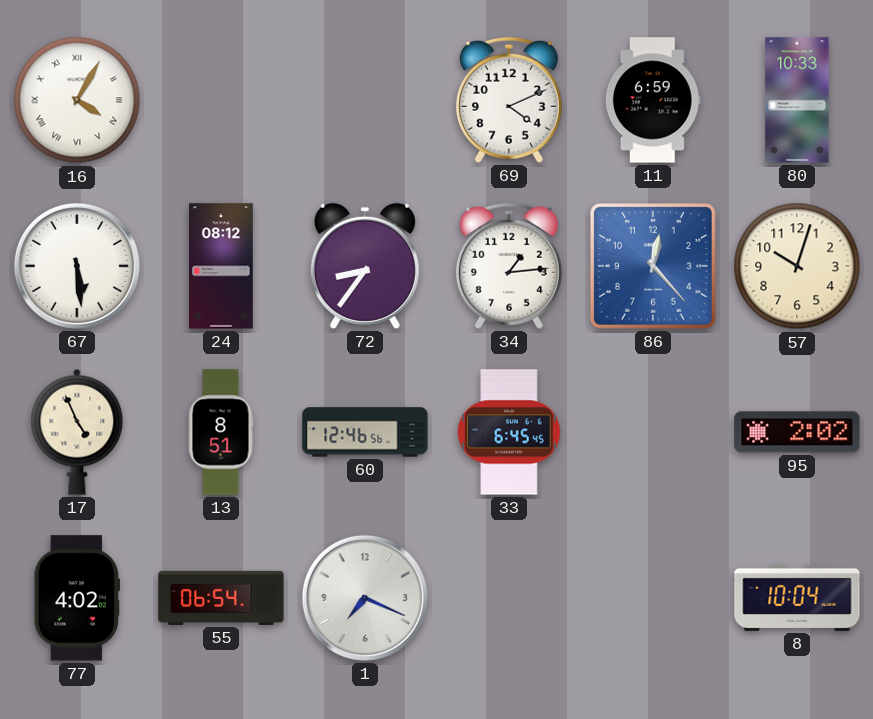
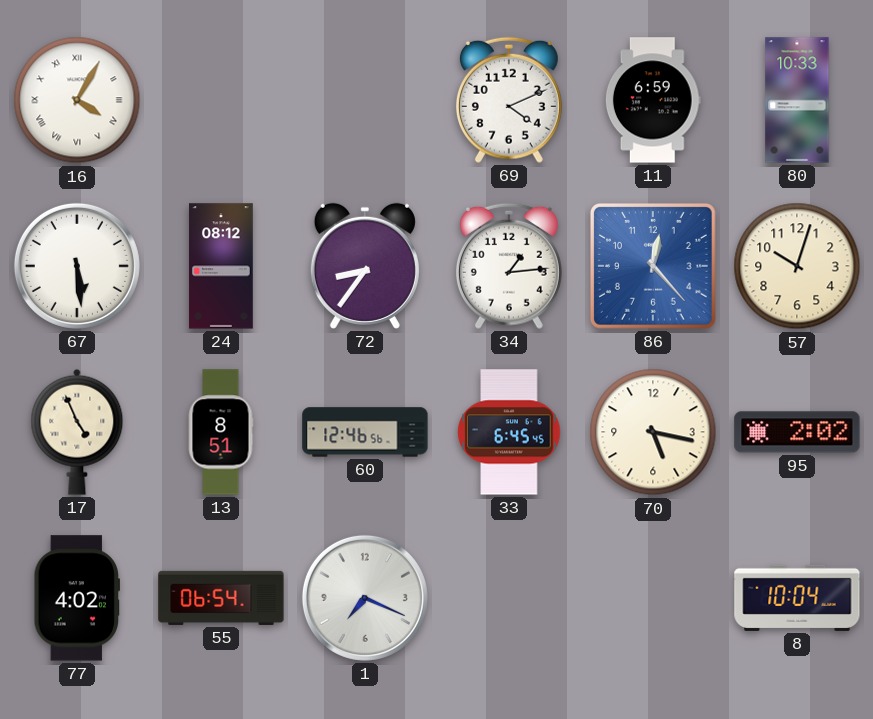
70: none -> 5:17
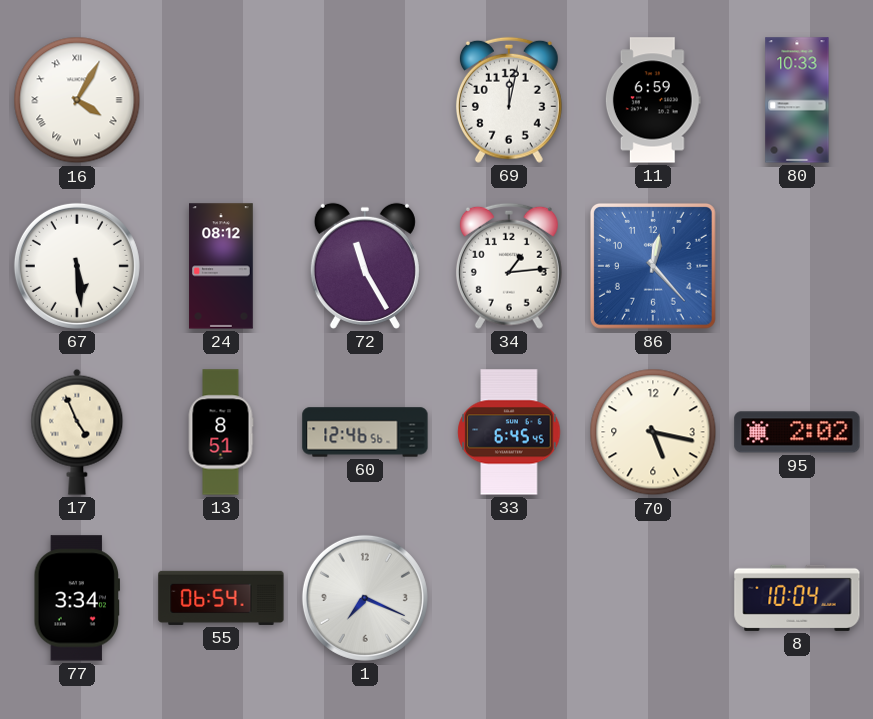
69: 4:11 -> 12:02
72: 8:36 -> 11:25
57: 10:03 -> none
77: 4:02 -> 3:34
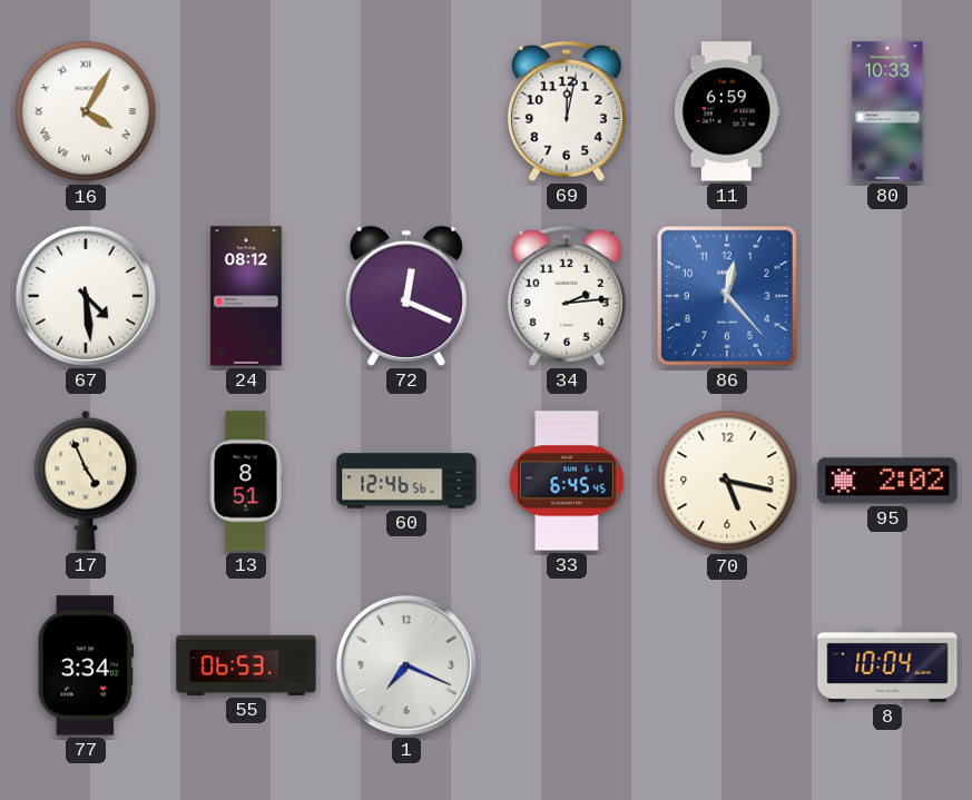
67: 5:29 -> 4:29
72: 11:25 -> 12:19
34: 1:14 -> 2:14
55: 06:54 -> 06:53
